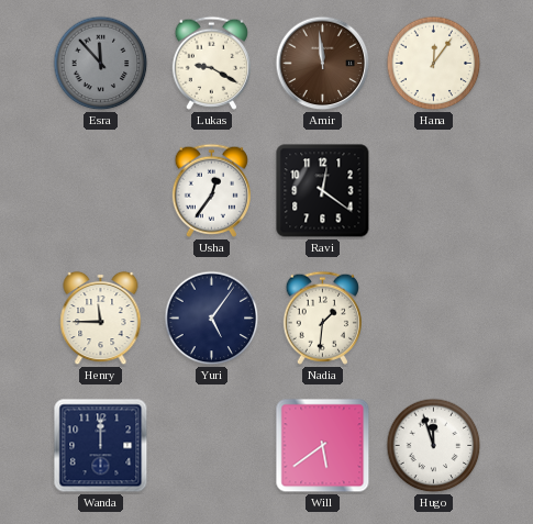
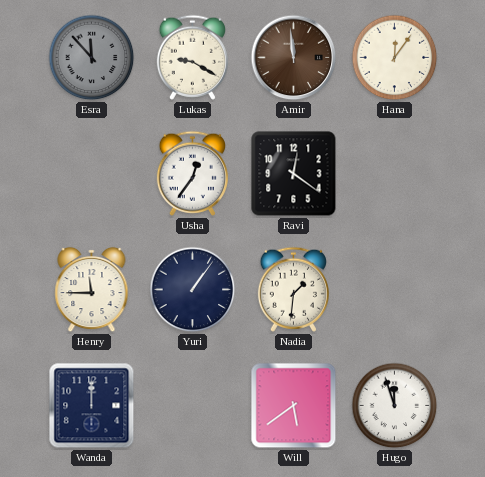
Yuri: 5:06 -> 1:06
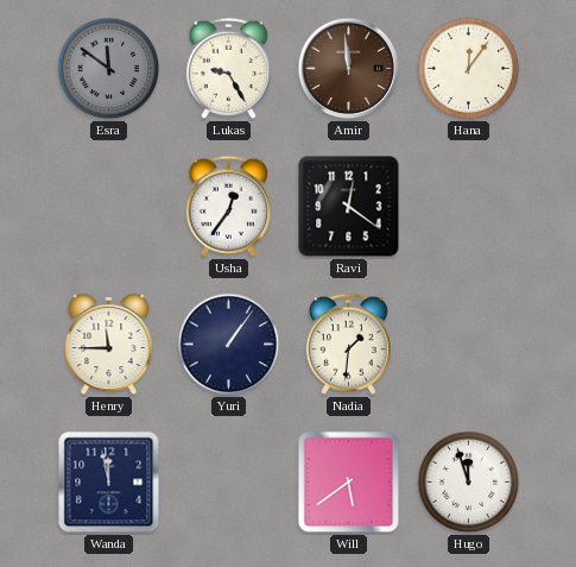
Esra: 11:53 -> 11:51
Lukas: 9:20 -> 9:25
Wanda: 12:00 -> 11:58
